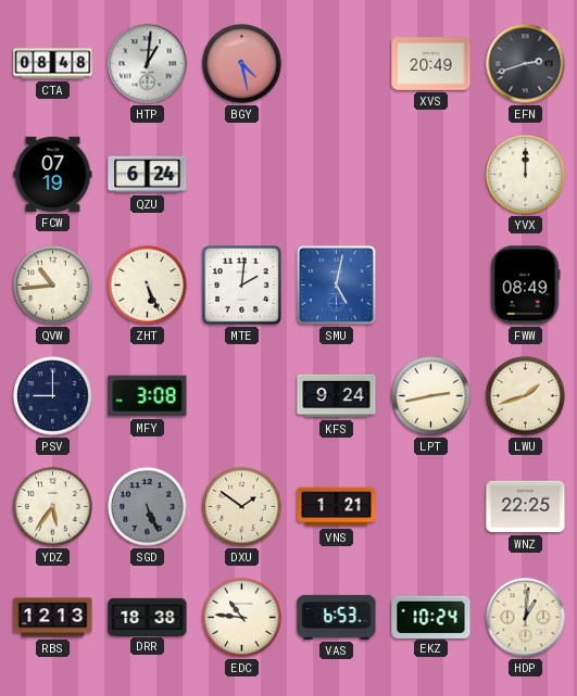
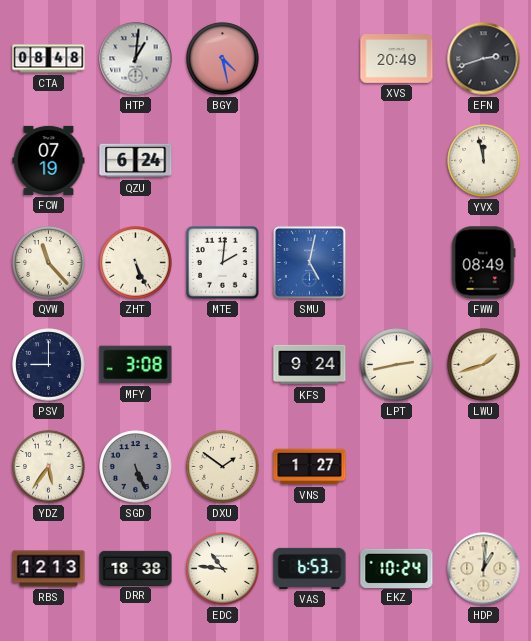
YVX: 12:00 -> 11:58
QVW: 10:44 -> 11:23
VNS: 1:21 -> 1:27
WNZ: 22:25 -> none
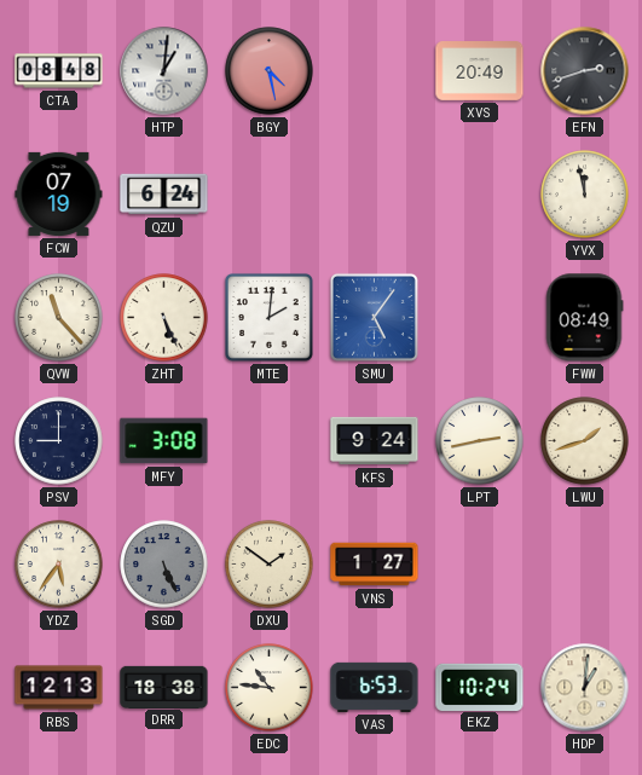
SMU: 5:02 -> 5:06
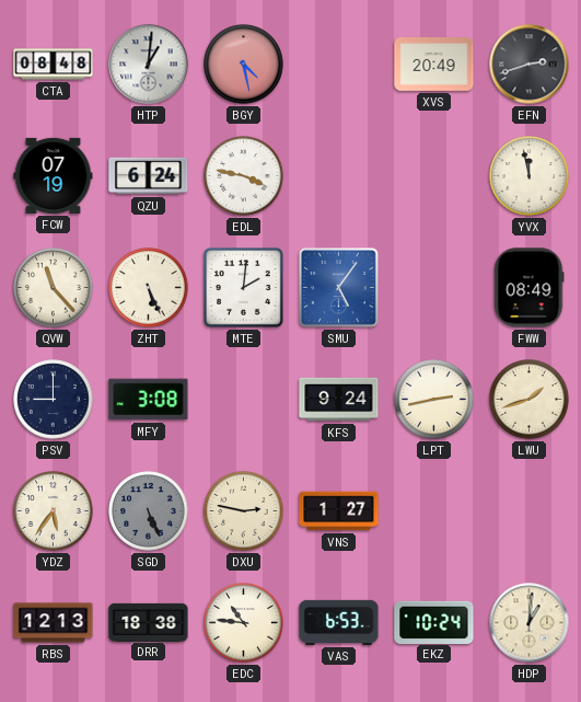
EDL: none -> 3:47
DXU: 1:51 -> 2:47
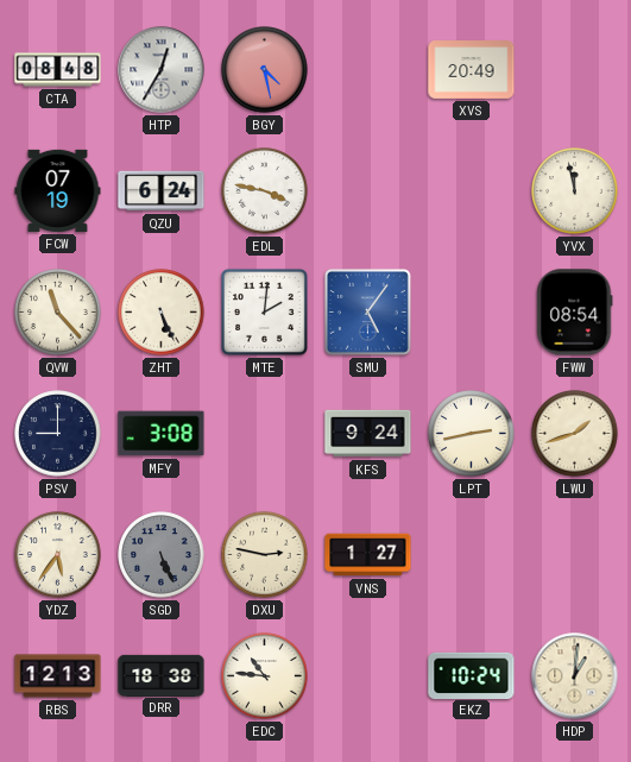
HTP: 1:01 -> 12:35
EFN: 2:42 -> none
FWW: 08:49 -> 08:54
VAS: 6:53 -> none
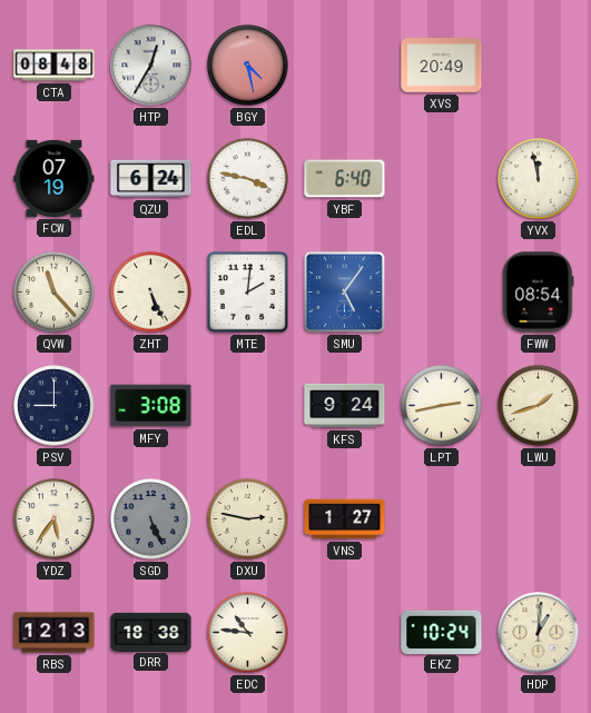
YBF: none -> 6:40
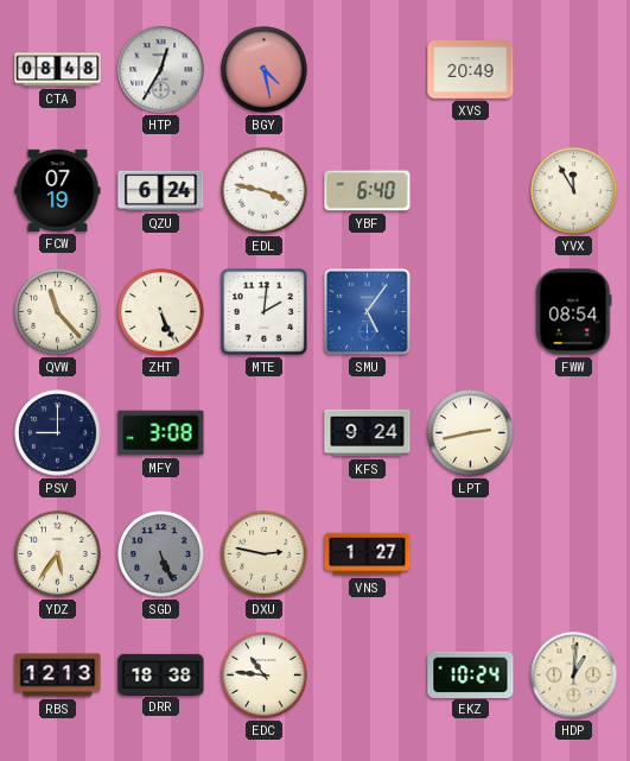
YVX: 11:58 -> 11:55
LWU: 1:42 -> none
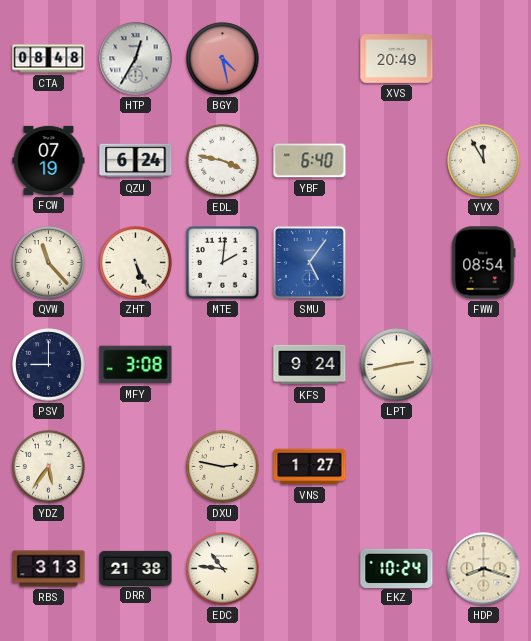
SGD: 5:26 -> none
RBS: 12:13 -> 3:13
DRR: 18:38 -> 21:38
HDP: 1:01 -> 8:18
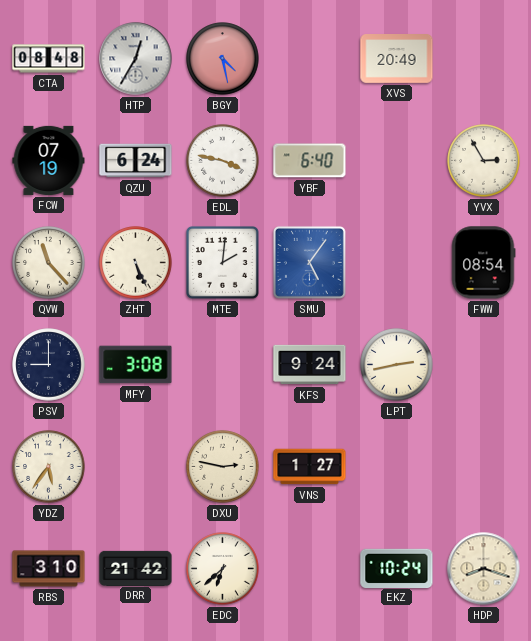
YVX: 11:55 -> 2:55
RBS: 3:13 -> 3:10
DRR: 21:38 -> 21:42
EDC: 10:46 -> 6:38
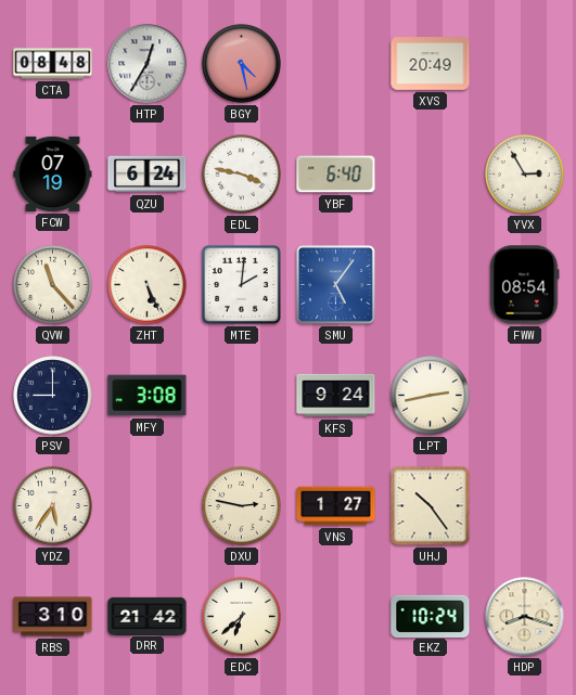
UHJ: none -> 10:24
